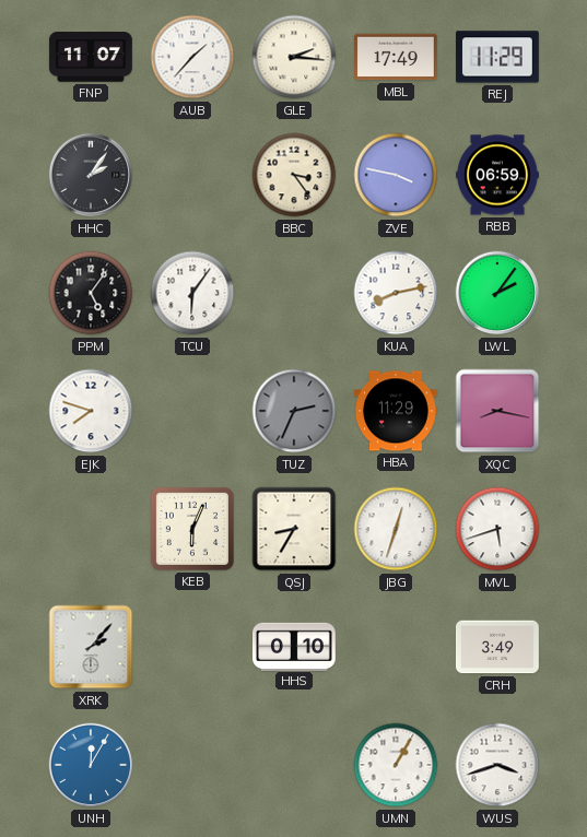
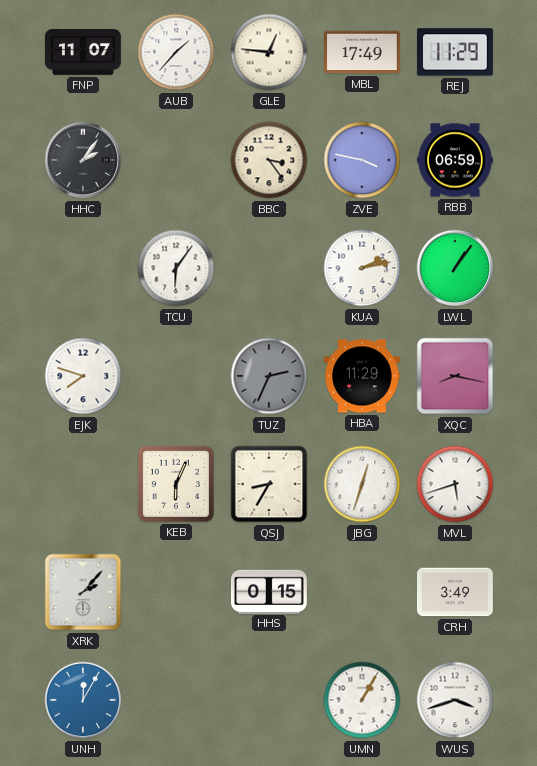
GLE: 2:16 -> 12:46
PPM: 5:06 -> none
KUA: 8:13 -> 2:13
LWL: 2:06 -> 1:06
HHS: 0:10 -> 0:15
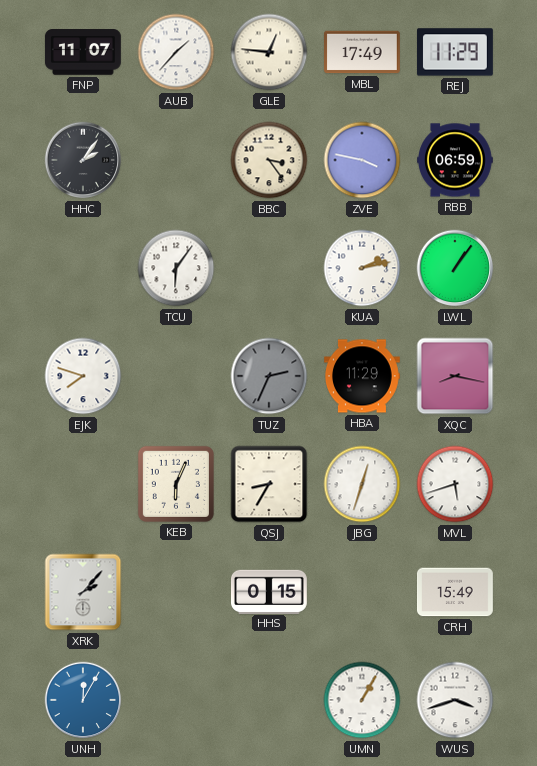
CRH: 3:49 -> 15:49
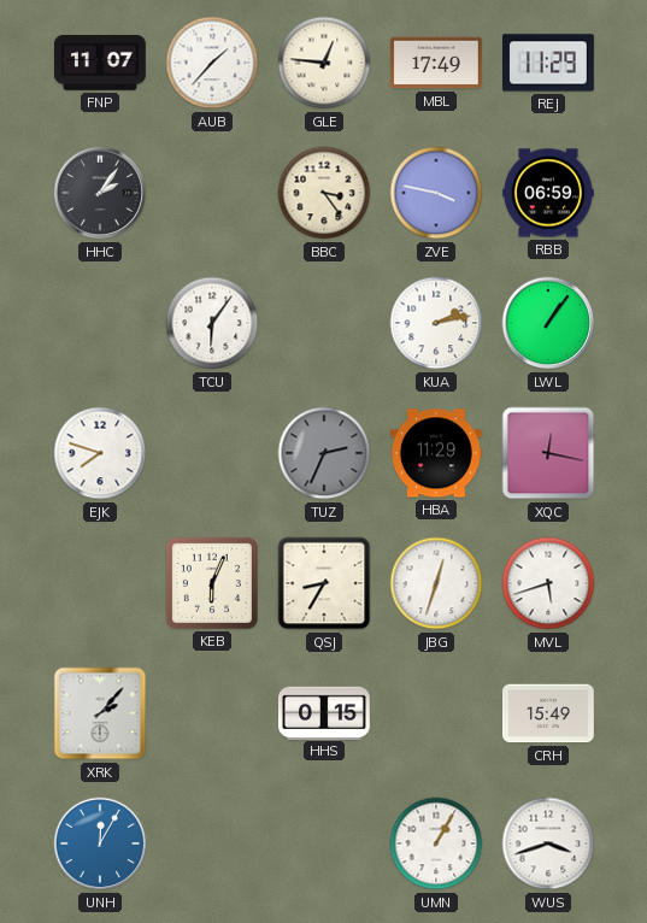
XQC: 8:17 -> 12:17
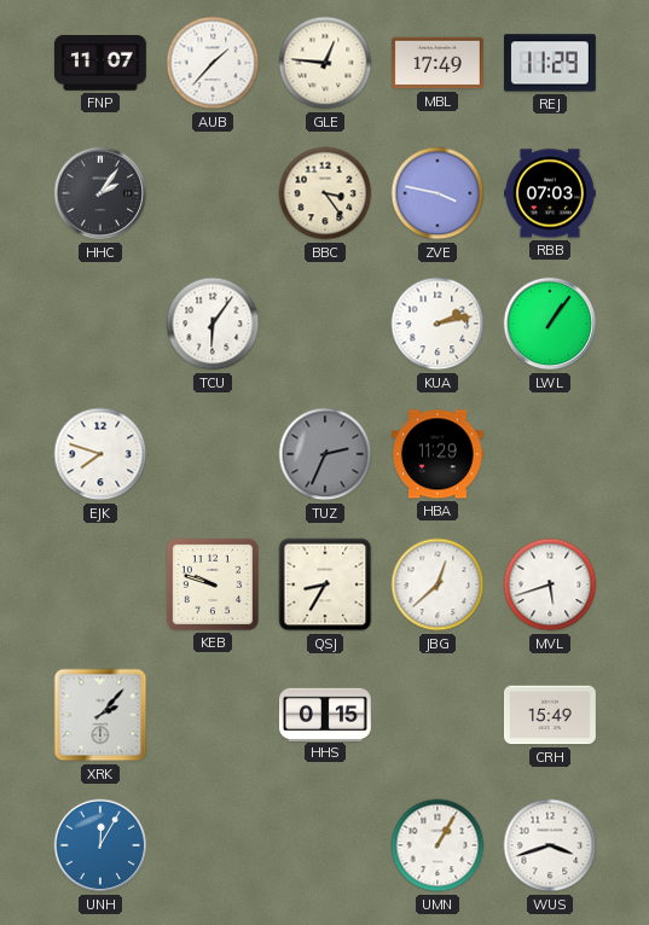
RBB: 06:59 -> 07:03
XQC: 12:17 -> none
KEB: 6:04 -> 9:48
JBG: 12:33 -> 12:38
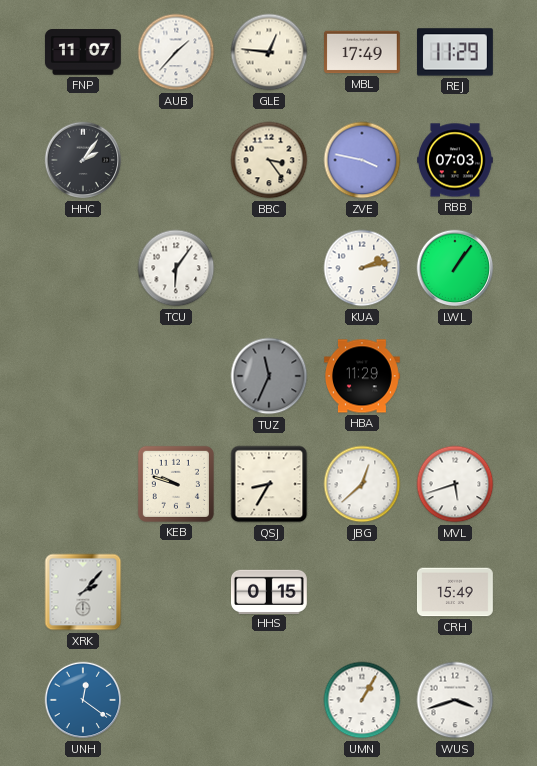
EJK: 7:48 -> none
TUZ: 2:34 -> 11:34
UNH: 12:05 -> 12:21
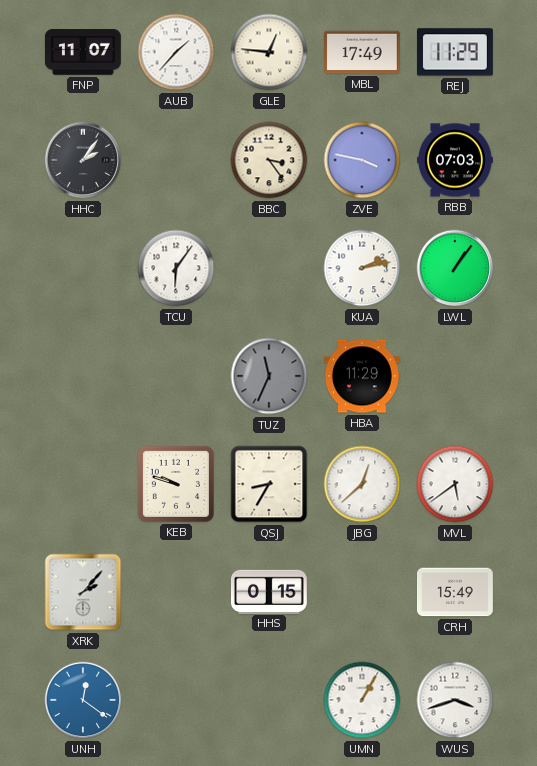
MVL: 5:42 -> 5:39
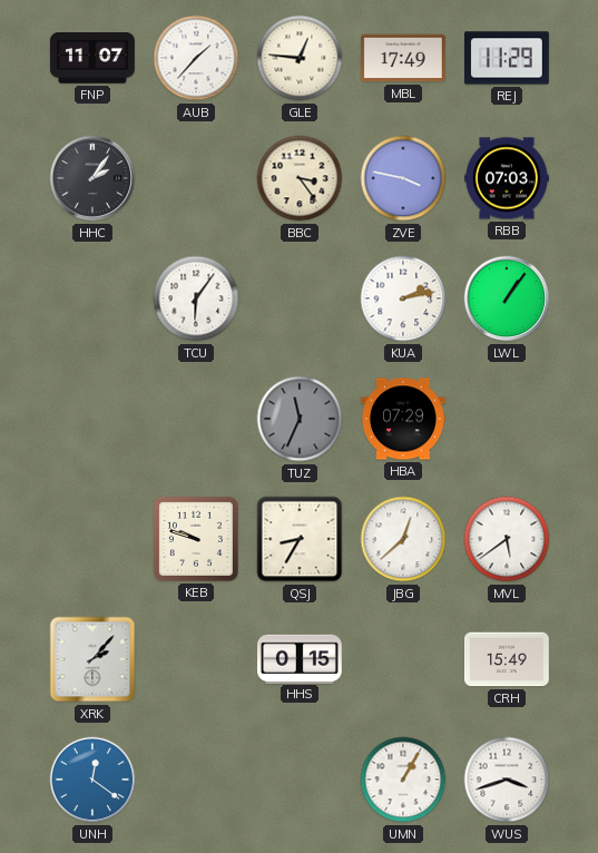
HBA: 11:29 -> 07:29
